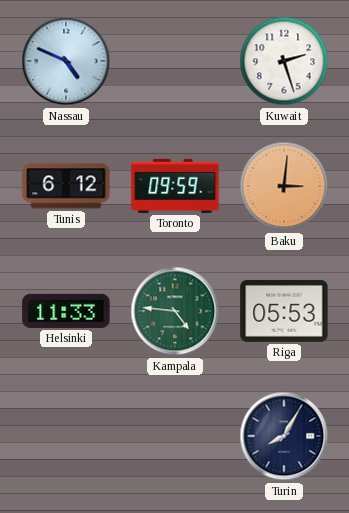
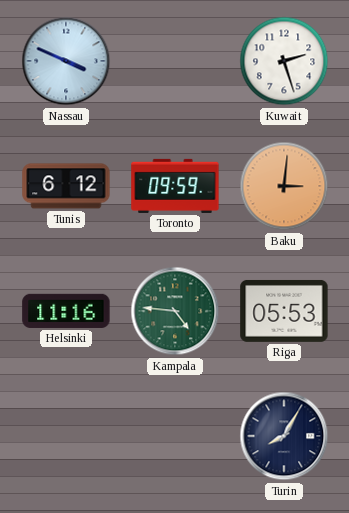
Nassau: 4:49 -> 3:49
Helsinki: 11:33 -> 11:16
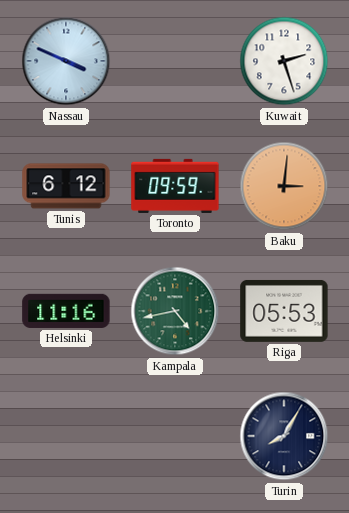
Kampala: 4:46 -> 4:43
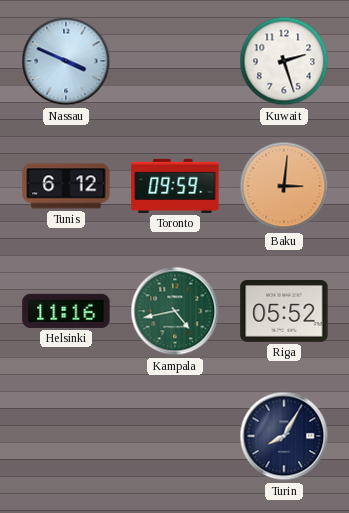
Riga: 05:53 -> 05:52
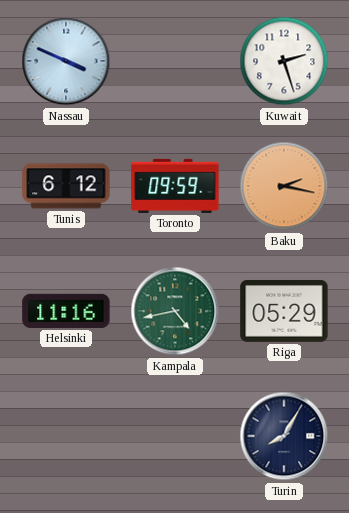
Baku: 3:01 -> 2:17
Riga: 05:52 -> 05:29
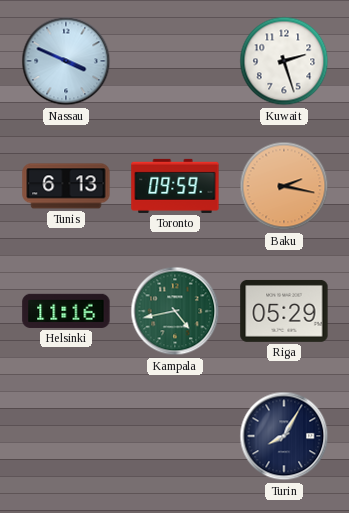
Tunis: 6:12 -> 6:13
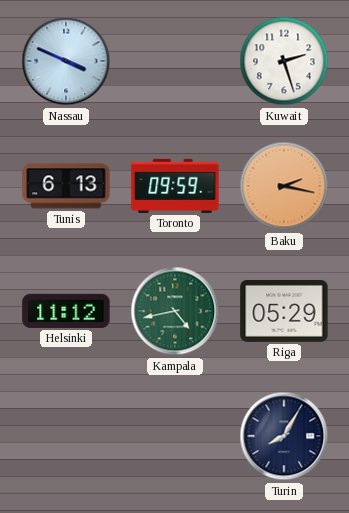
Helsinki: 11:16 -> 11:12
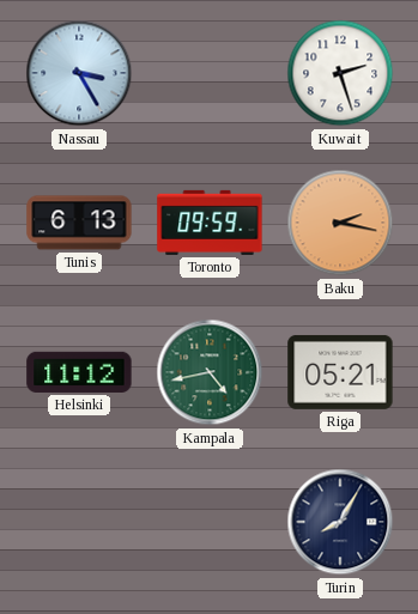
Nassau: 3:49 -> 3:25
Riga: 05:29 -> 05:21
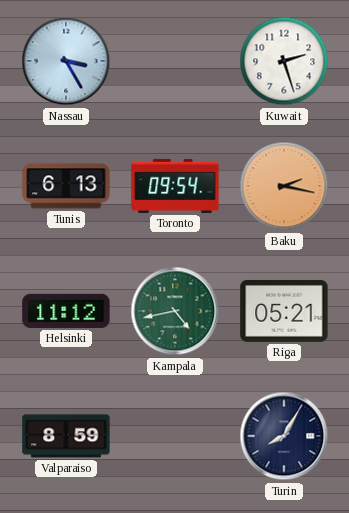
Toronto: 09:59 -> 09:54
Valparaiso: none -> 8:59
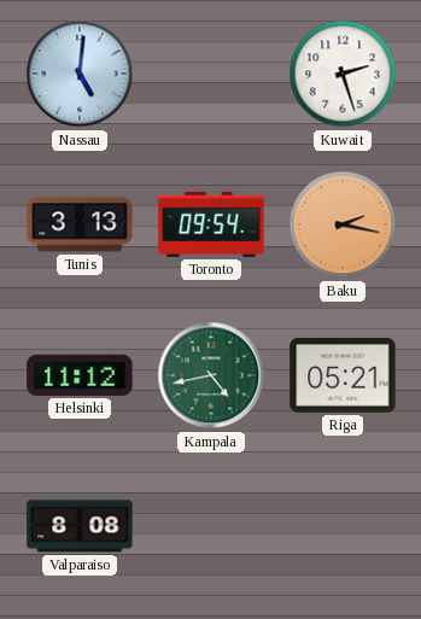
Nassau: 3:25 -> 5:01
Tunis: 6:13 -> 3:13
Valparaiso: 8:59 -> 8:08
Turin: 8:05 -> none
